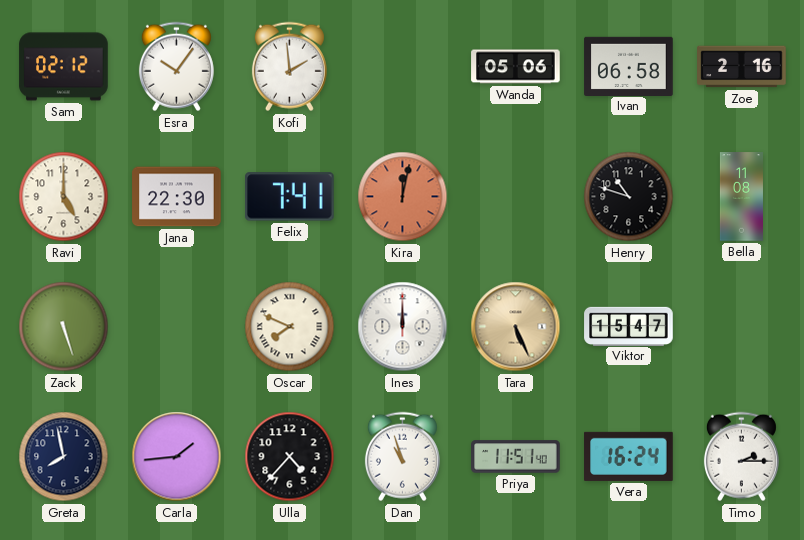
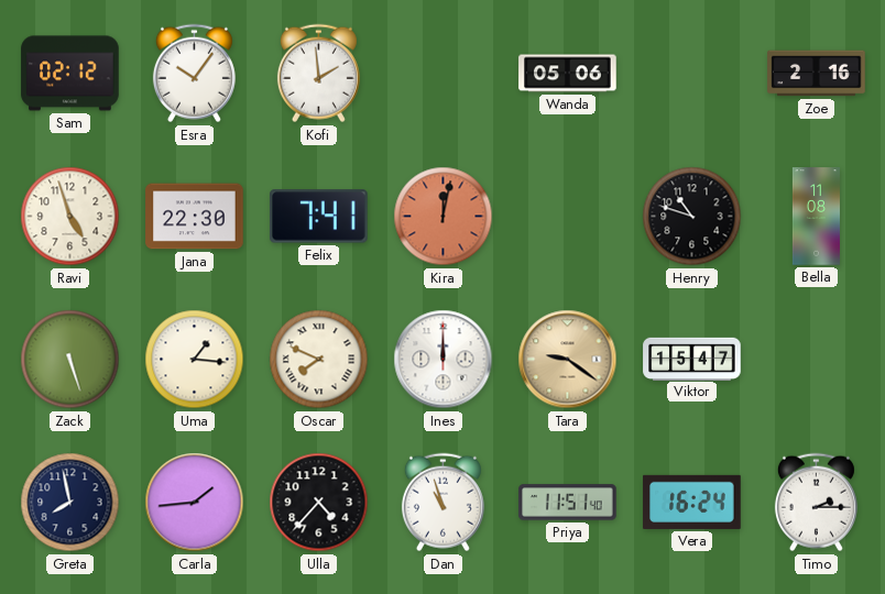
Ivan: 06:58 -> none
Ravi: 5:00 -> 4:57
Uma: none -> 1:16
Tara: 5:26 -> 9:21
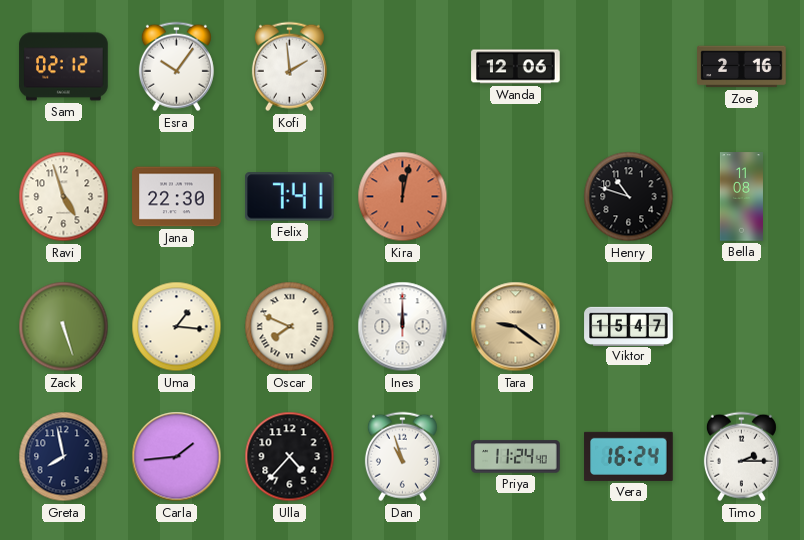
Wanda: 05:06 -> 12:06
Priya: 11:51 -> 11:24
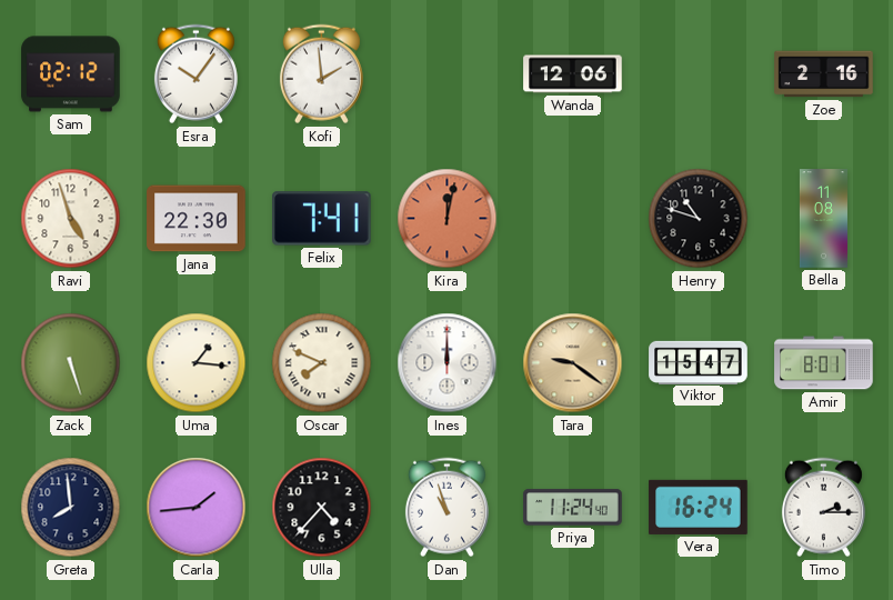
Amir: none -> 8:01
Greta: 7:58 -> 7:59
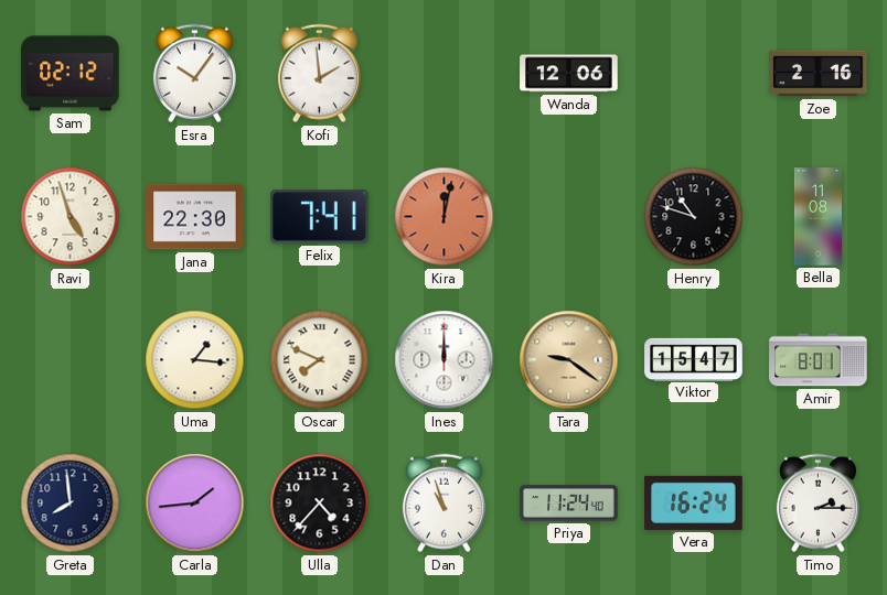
Zack: 5:27 -> none
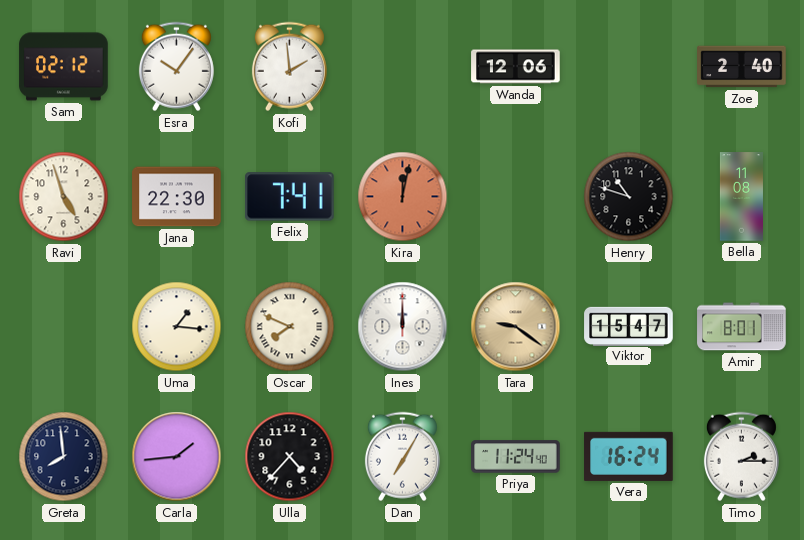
Zoe: 2:16 -> 2:40
Dan: 10:57 -> 7:05
